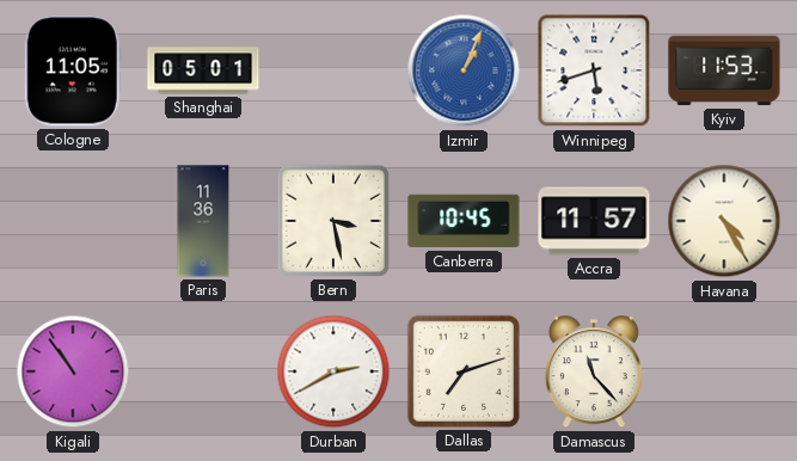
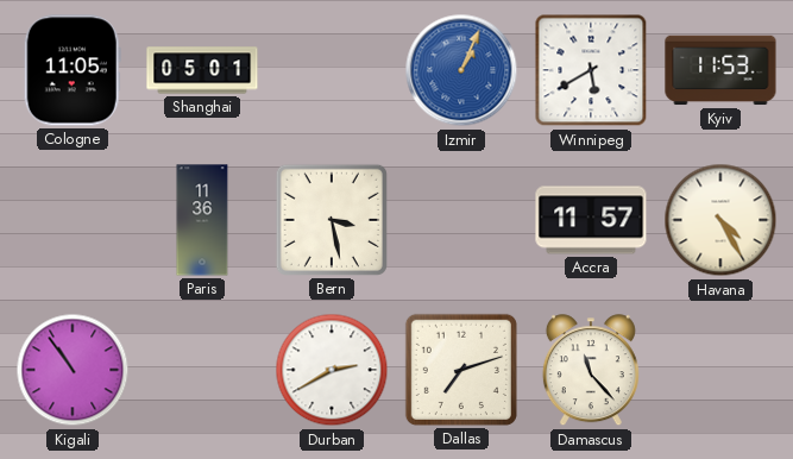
Winnipeg: 5:42 -> 5:40
Canberra: 10:45 -> none
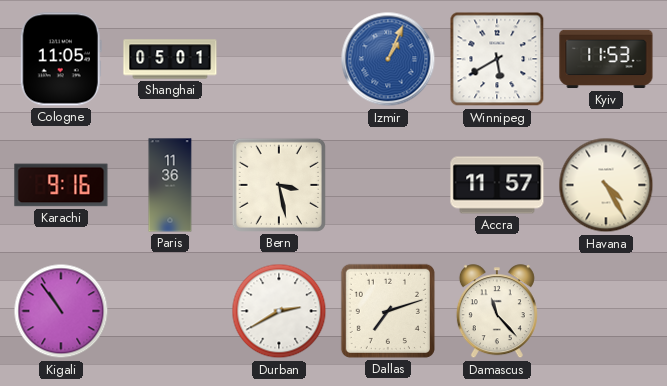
Karachi: none -> 9:16
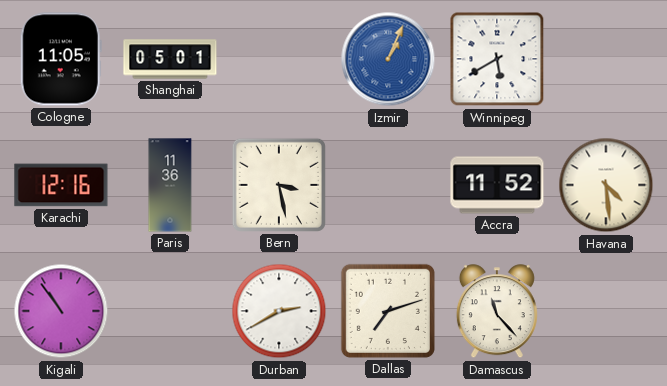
Kyiv: 11:53 -> none
Karachi: 9:16 -> 12:16
Accra: 11:57 -> 11:52
Havana: 4:25 -> 4:29
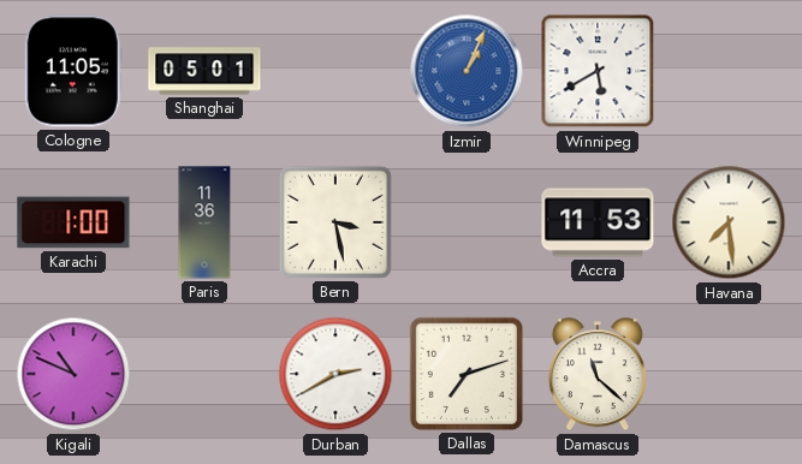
Karachi: 12:16 -> 1:00
Accra: 11:52 -> 11:53
Havana: 4:29 -> 7:29
Kigali: 10:54 -> 10:49
Damascus: 11:23 -> 11:22
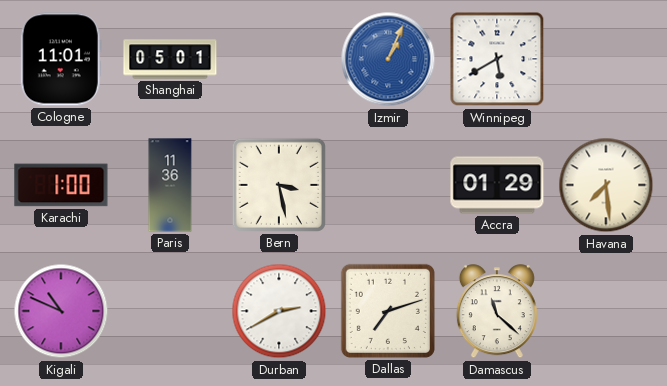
Cologne: 11:05 -> 11:01
Accra: 11:53 -> 01:29
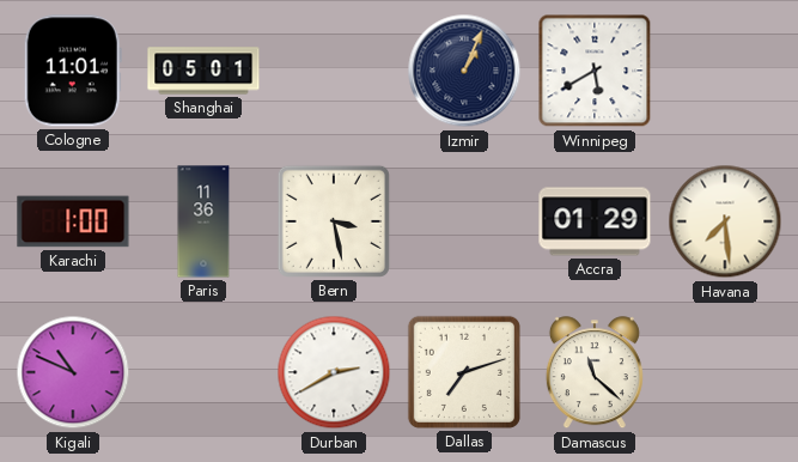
Izmir dial: blue -> navy
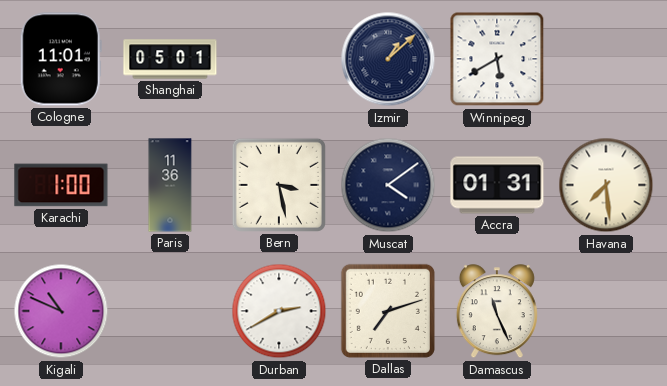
Izmir: 1:04 -> 1:08
Muscat: none -> 4:09
Accra: 01:29 -> 01:31
Damascus: 11:22 -> 11:26
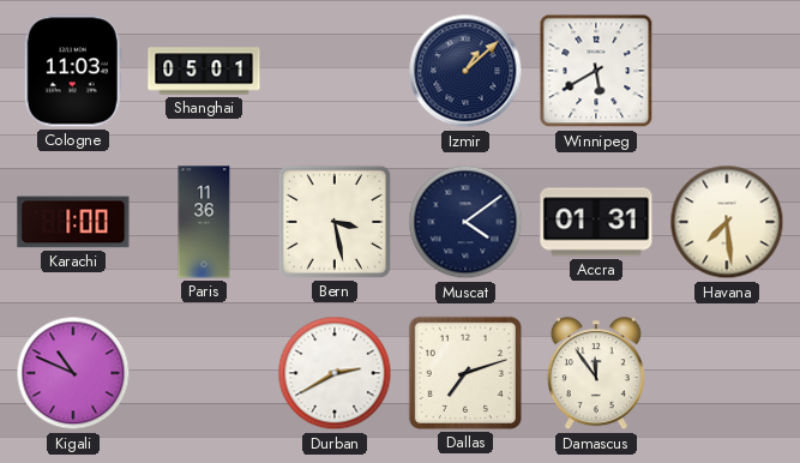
Cologne: 11:01 -> 11:03
Damascus: 11:26 -> 11:54
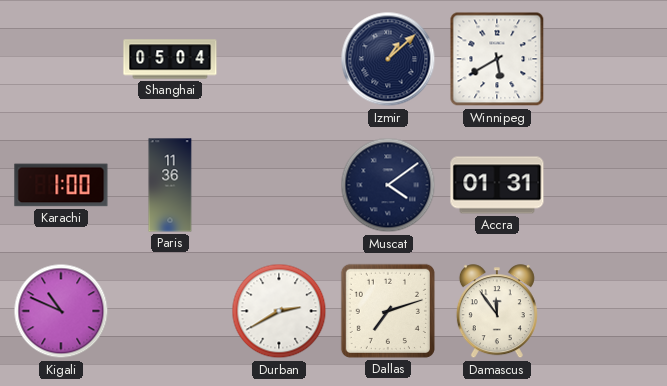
Cologne: 11:03 -> none
Shanghai: 05:01 -> 05:04
Bern: 3:28 -> none
Havana: 7:29 -> none
